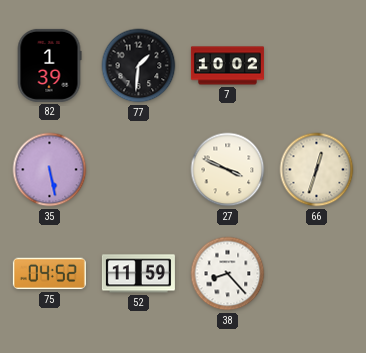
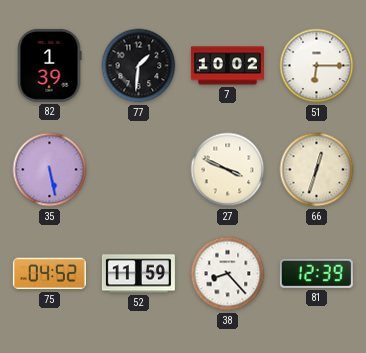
51: none -> 6:15
81: none -> 12:39
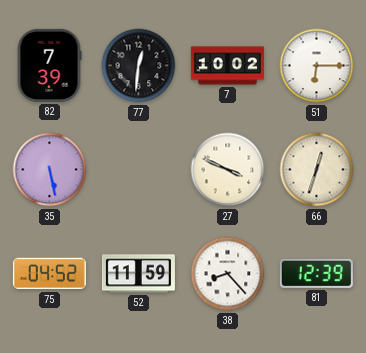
82: 1:39 -> 7:39
77: 1:31 -> 12:31
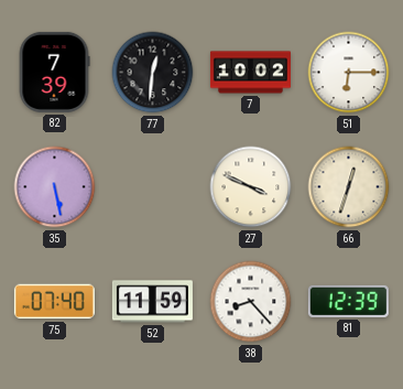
75: 04:52 -> 07:40
